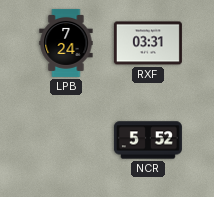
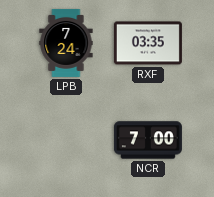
RXF: 03:31 -> 03:35
NCR: 5:52 -> 7:00
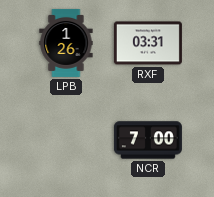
LPB: 7:24 -> 1:26
RXF: 03:35 -> 03:31
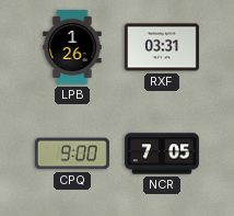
CPQ: none -> 9:00
NCR: 7:00 -> 7:05
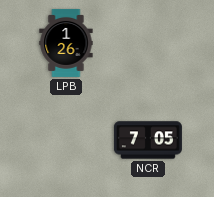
RXF: 03:31 -> none
CPQ: 9:00 -> none
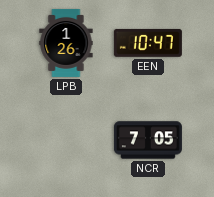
EEN: none -> 10:47
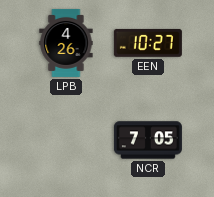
LPB: 1:26 -> 4:26
EEN: 10:47 -> 10:27
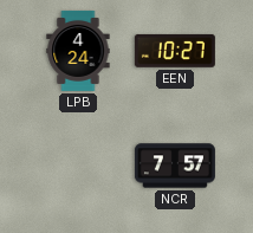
LPB: 4:26 -> 4:24
NCR: 7:05 -> 7:57
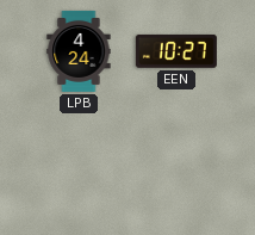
NCR: 7:57 -> none
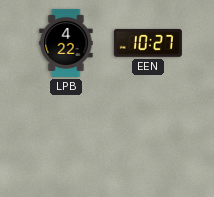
LPB: 4:24 -> 4:22
